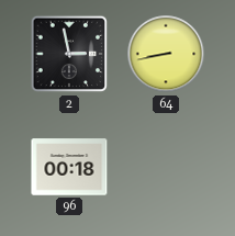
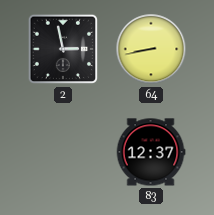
96: 00:18 -> none
83: none -> 12:37
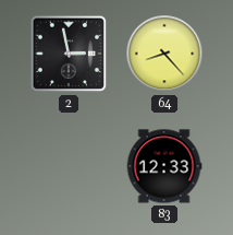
64: 8:43 -> 8:23
83: 12:37 -> 12:33
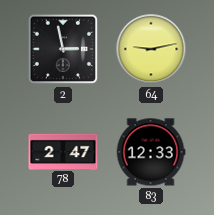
64: 8:23 -> 9:13
78: none -> 2:47
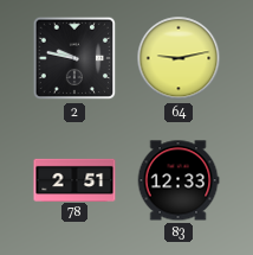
2: 2:58 -> 9:47
78: 2:47 -> 2:51
